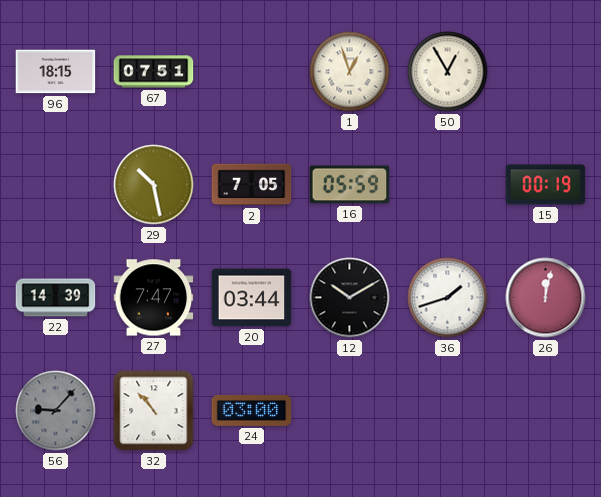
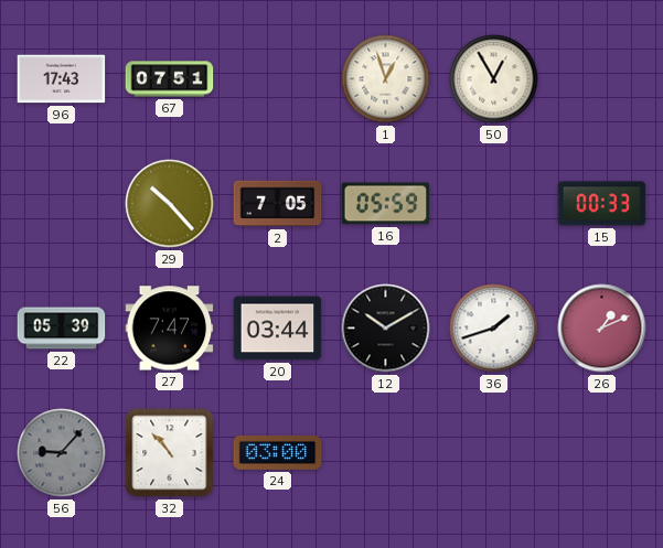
96: 18:15 -> 17:43
29: 10:28 -> 10:23
15: 00:19 -> 00:33
22: 14:39 -> 05:39
26: 12:02 -> 1:11
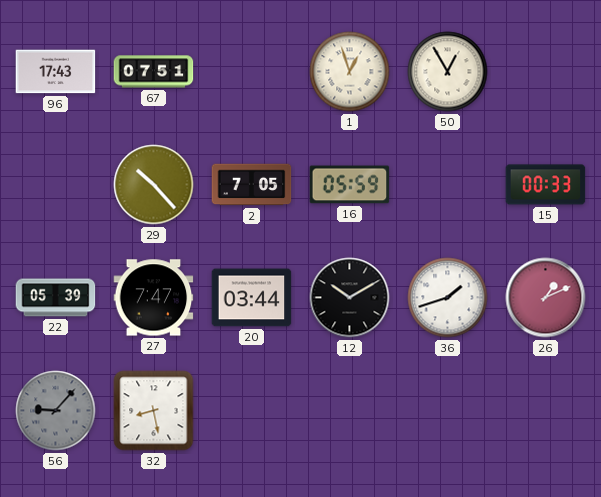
32: 10:53 -> 8:28
24: 03:00 -> none
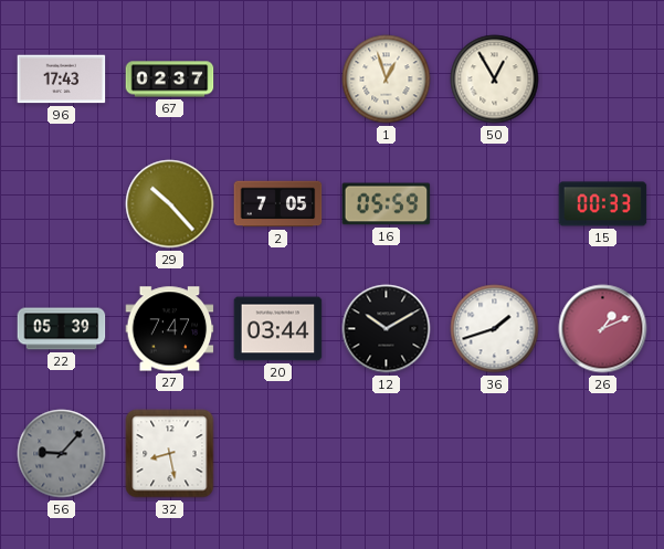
67: 07:51 -> 02:37
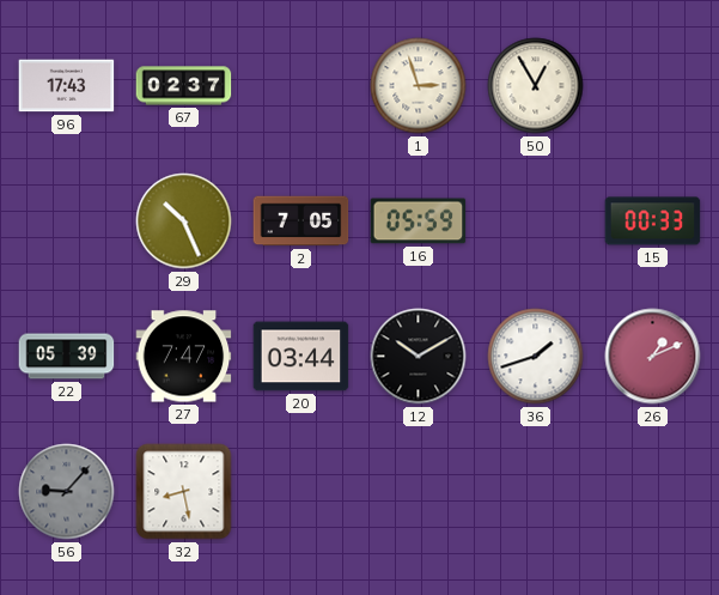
1: 12:57 -> 2:57
29: 10:23 -> 10:26
